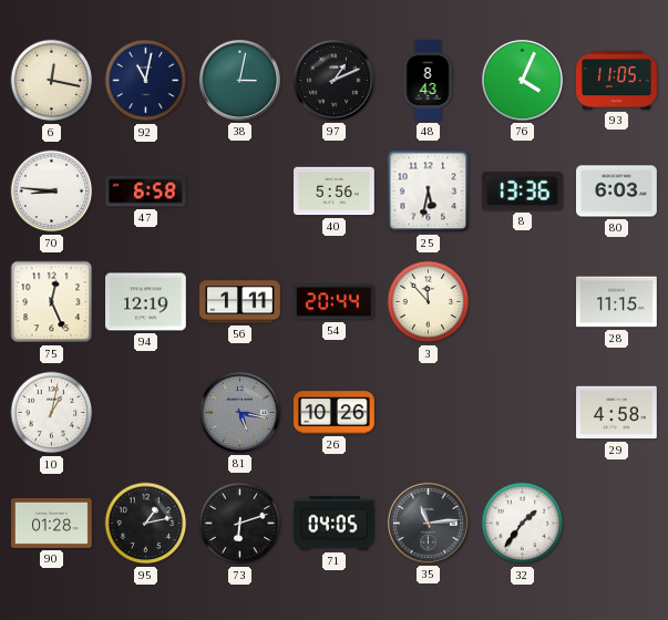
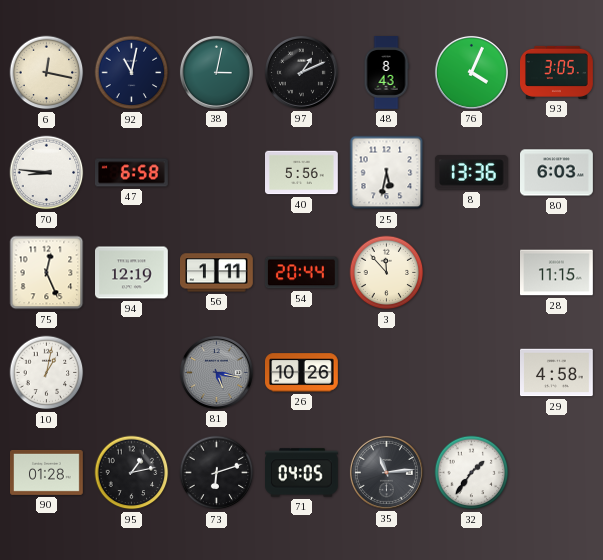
93: 11:05 -> 3:05
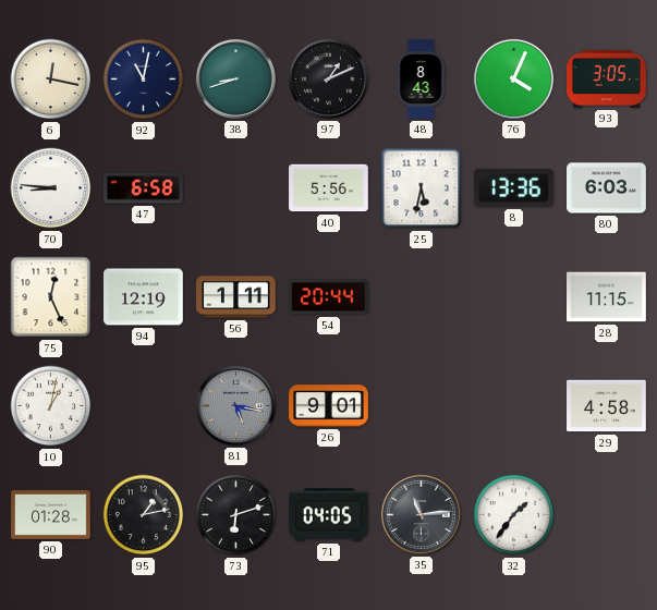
38: 3:02 -> 8:42
3: 11:53 -> none
26: 10:26 -> 9:01
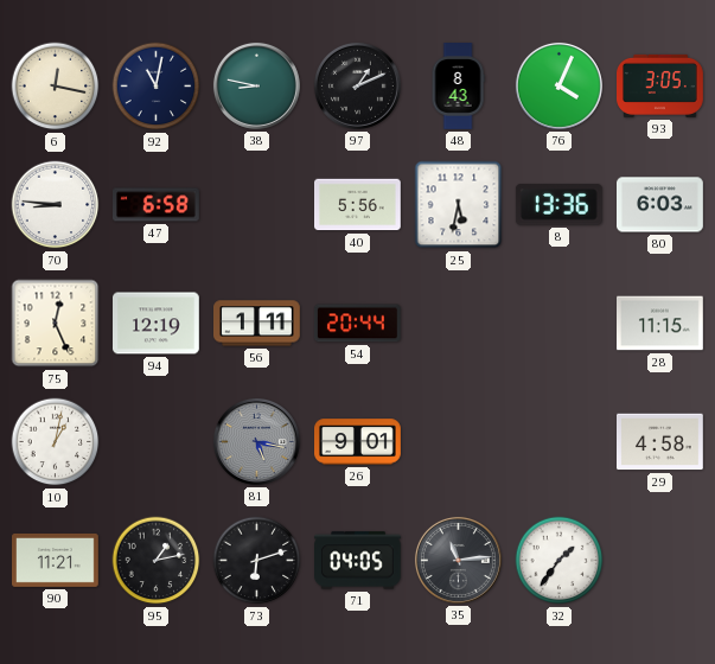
38: 8:42 -> 8:47
90: 01:28 -> 11:21
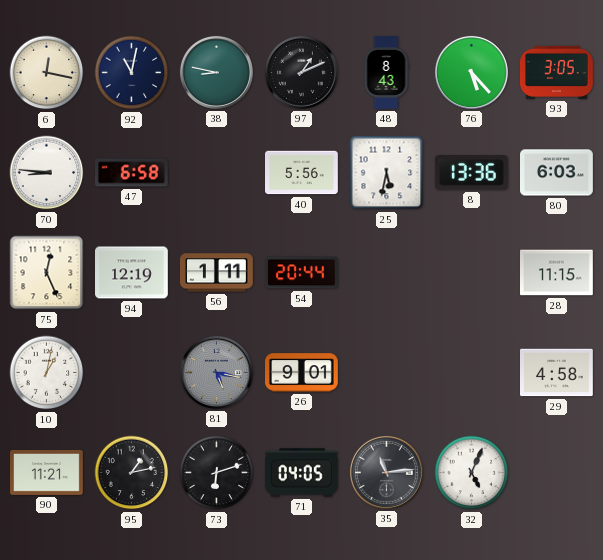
76: 4:04 -> 5:23
32: 1:36 -> 5:04
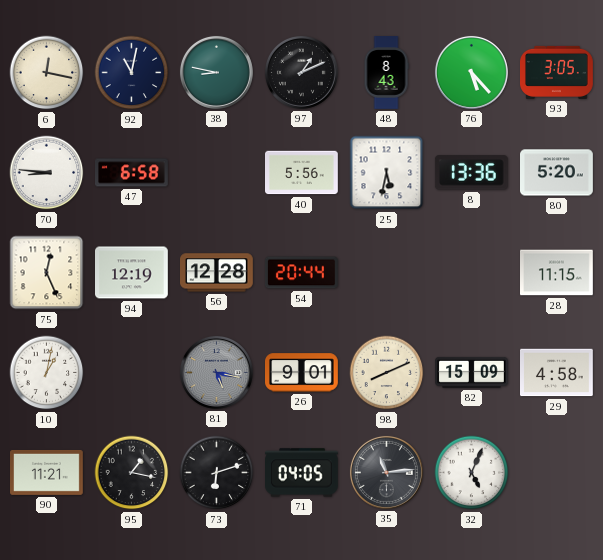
80: 6:03 -> 5:20
56: 1:11 -> 12:28
98: none -> 8:11
82: none -> 15:09
95: 1:13 -> 1:17
